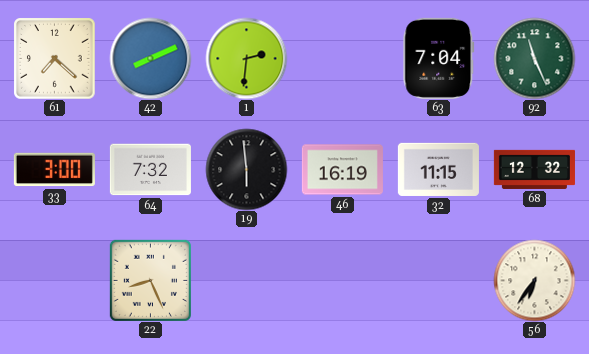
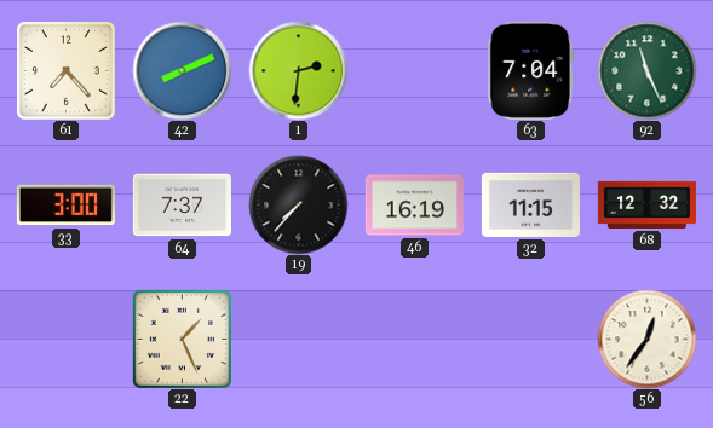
61: 7:22 -> 7:23
64: 7:32 -> 7:37
19: 5:59 -> 7:37
22: 8:26 -> 1:26
56: 6:36 -> 12:36
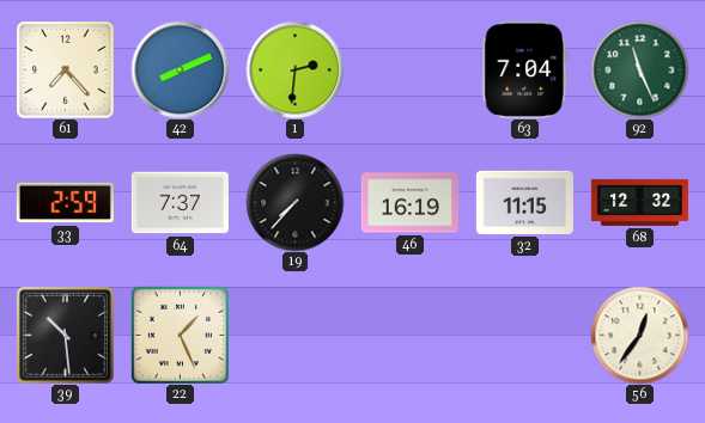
33: 3:00 -> 2:59
39: none -> 10:29
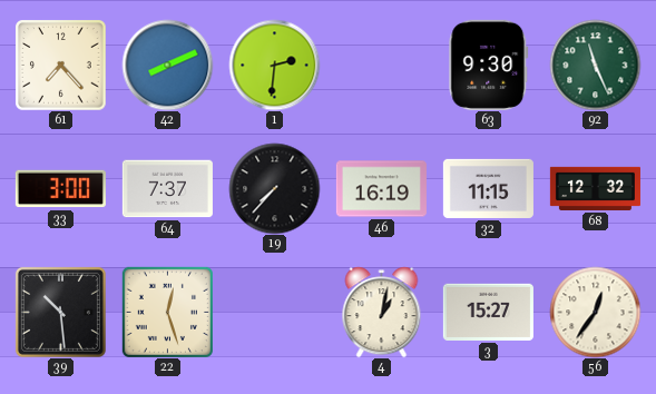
63: 7:04 -> 9:30
33: 2:59 -> 3:00
22: 1:26 -> 12:27
4: none -> 1:02
3: none -> 15:27
